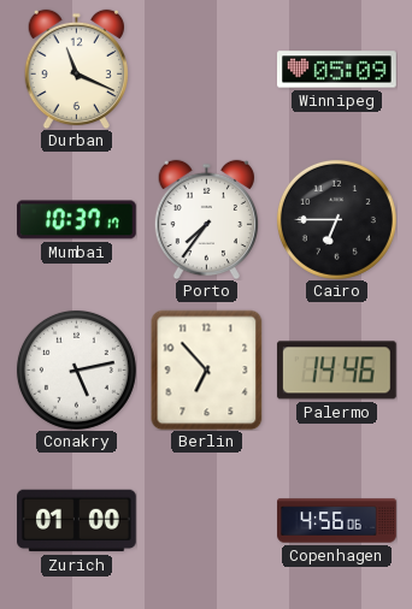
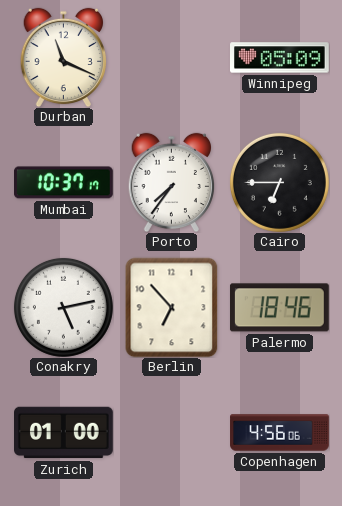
Palermo: 14:46 -> 18:46
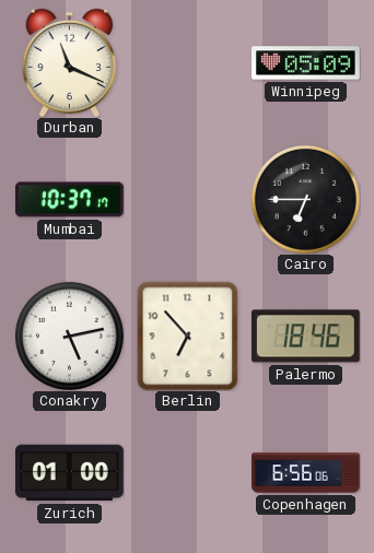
Porto: 7:36 -> none
Copenhagen: 4:56 -> 6:56
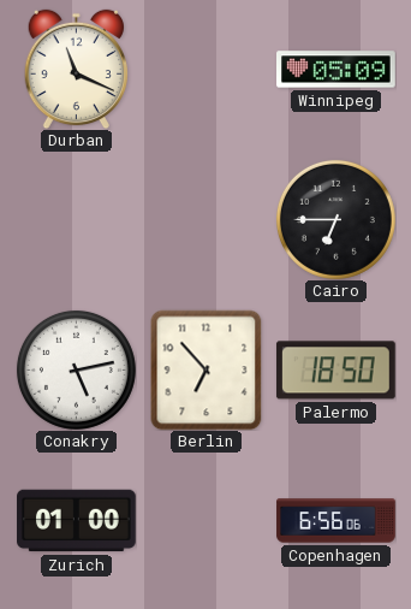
Mumbai: 10:37 -> none
Palermo: 18:46 -> 18:50
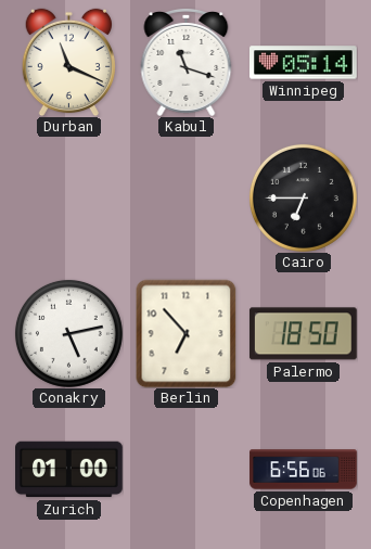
Kabul: none -> 11:18
Winnipeg: 05:09 -> 05:14
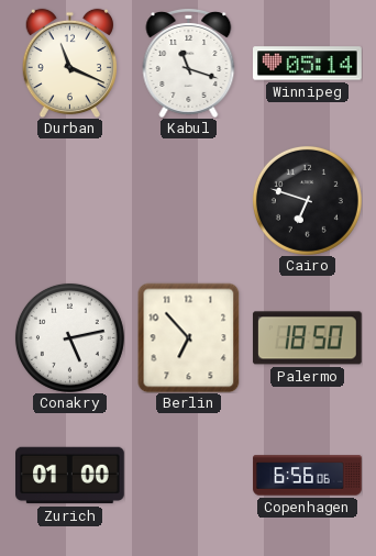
Cairo: 6:45 -> 6:48
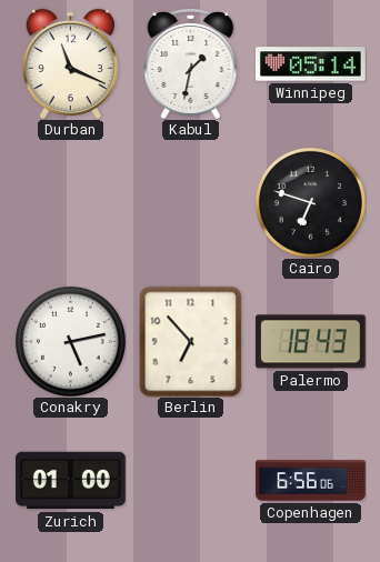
Kabul: 11:18 -> 1:32
Palermo: 18:50 -> 18:43
